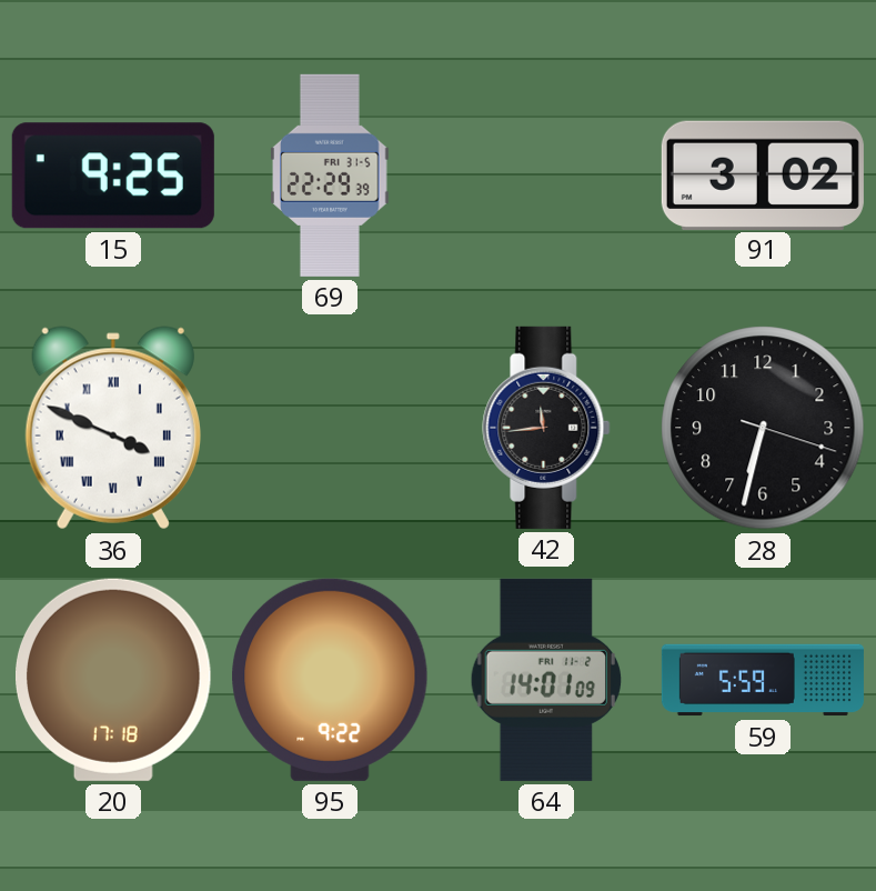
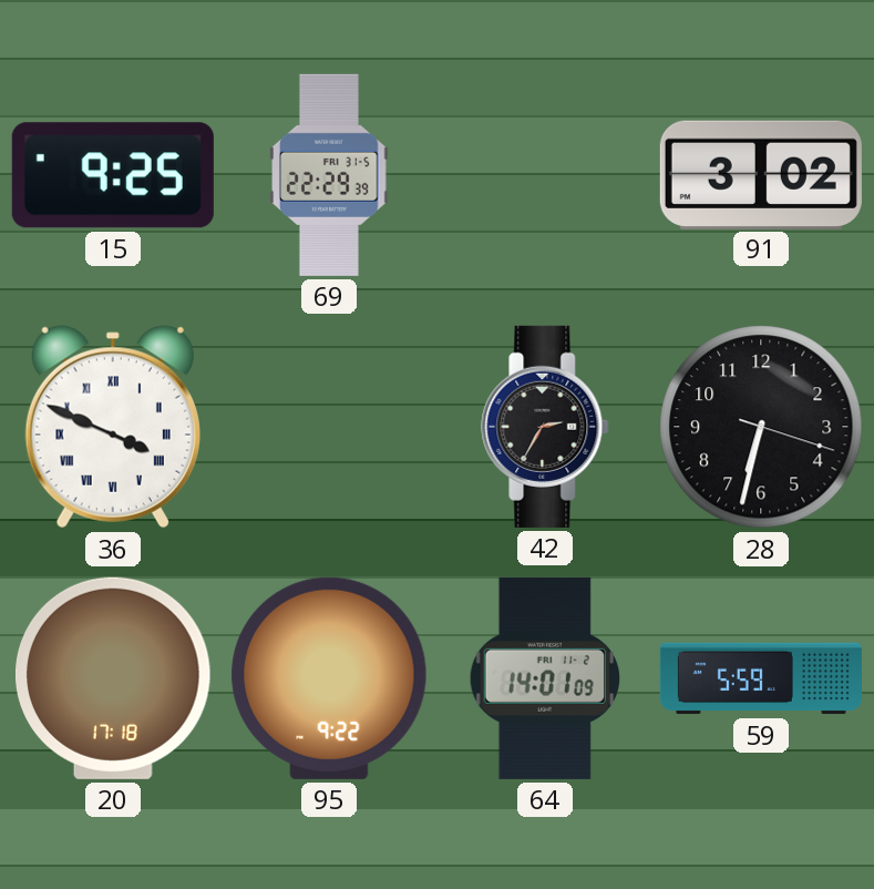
42: 11:44 -> 2:35
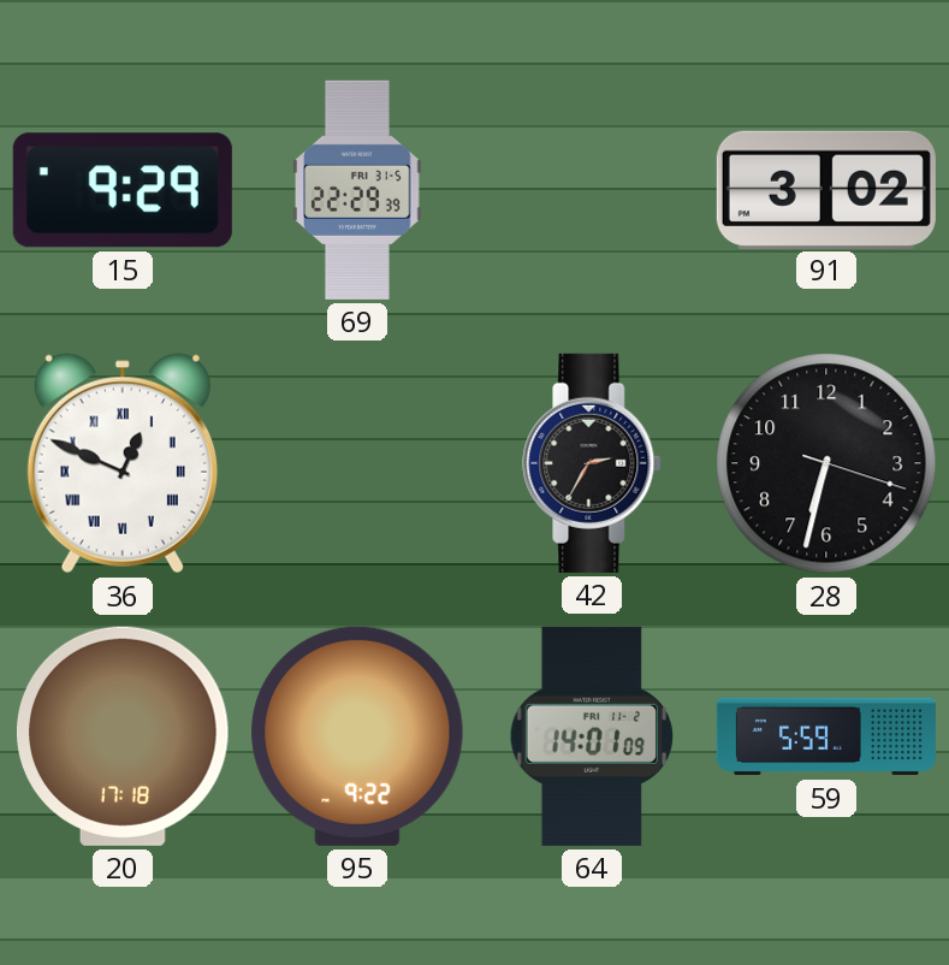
15: 9:25 -> 9:29
36: 3:49 -> 12:49
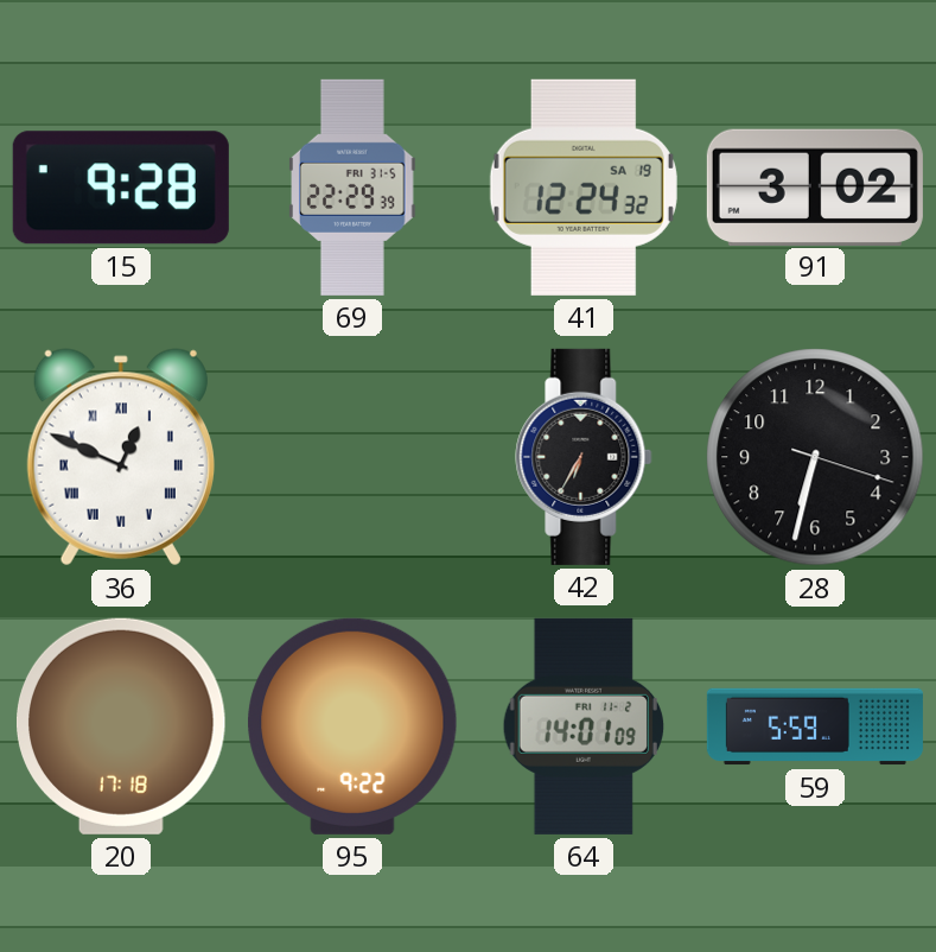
15: 9:29 -> 9:28
41: none -> 12:24
42: 2:35 -> 6:35
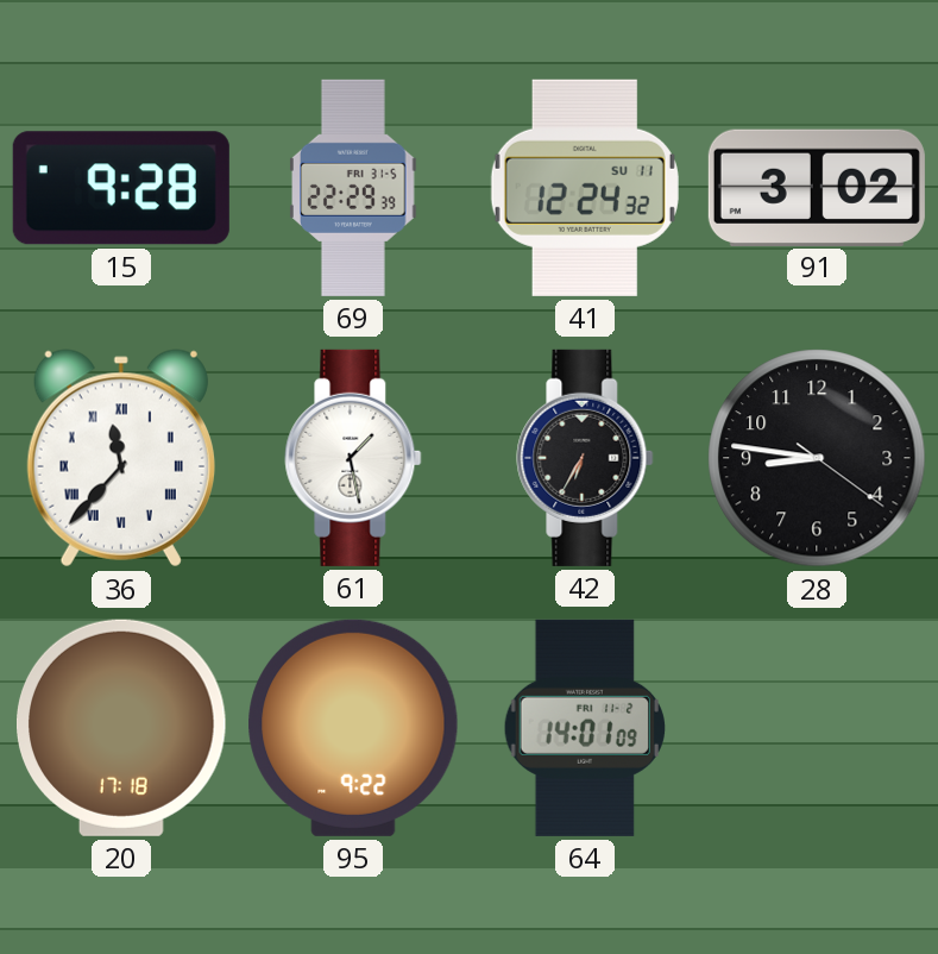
41 date: SA 19 -> SU 11
36: 12:49 -> 11:37
61: none -> 1:28
28: 6:32 -> 8:46
59: 5:59 -> none
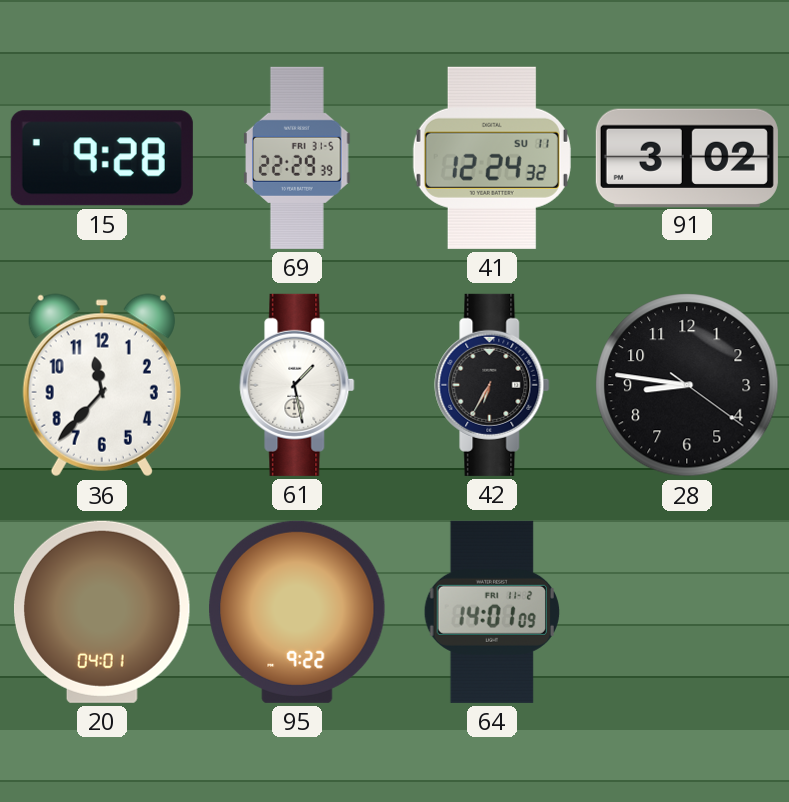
36 numerals: Roman -> Arabic
20: 17:18 -> 04:01
